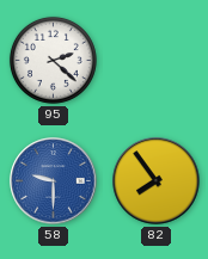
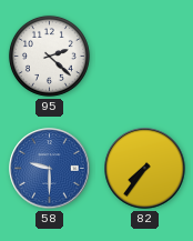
82: 7:54 -> 7:36
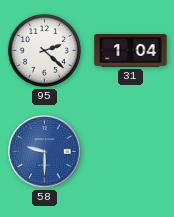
31: none -> 1:04
82: 7:36 -> none
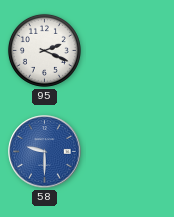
95: 2:22 -> 2:19
31: 1:04 -> none
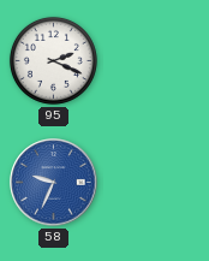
58: 9:30 -> 9:34
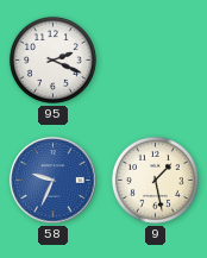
9: none -> 1:28
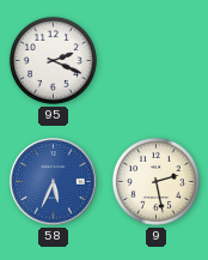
58: 9:34 -> 5:34
9: 1:28 -> 2:28
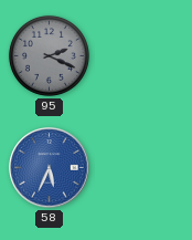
95 dial: white -> grey
9: 2:28 -> none
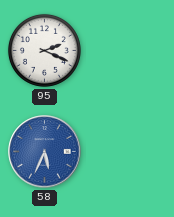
95 dial: grey -> white
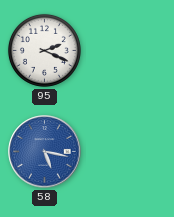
58: 5:34 -> 5:17
